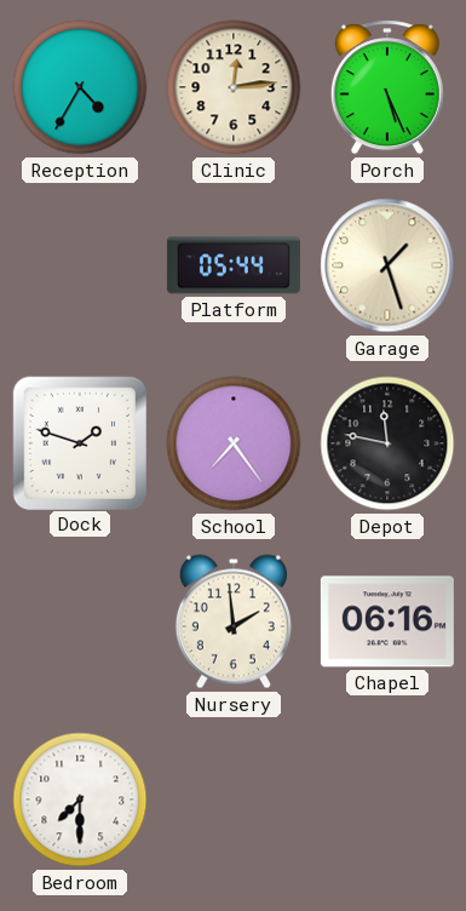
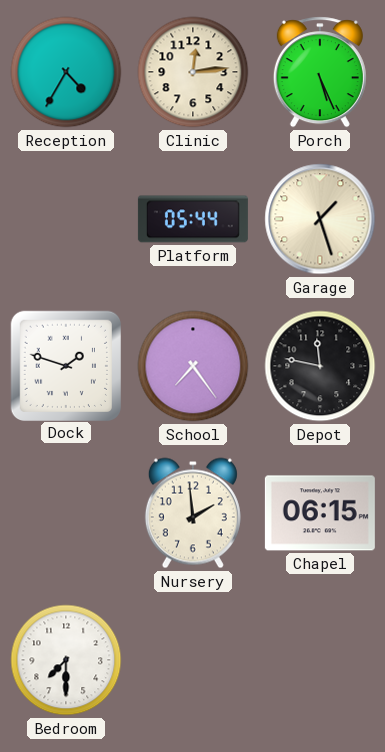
Chapel: 06:16 -> 06:15
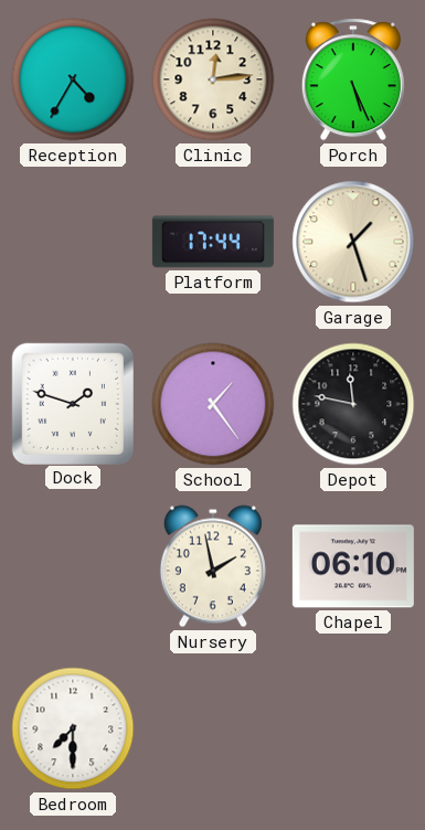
Platform: 05:44 -> 17:44
School: 7:24 -> 1:24
Nursery: 1:59 -> 1:58
Chapel: 06:15 -> 06:10
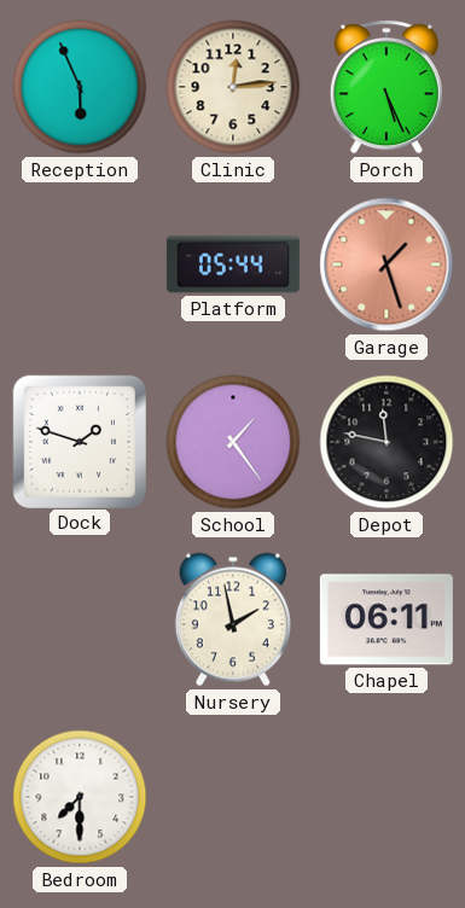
Reception: 4:35 -> 5:56
Platform: 17:44 -> 05:44
Garage dial: cream -> salmon
Chapel: 06:10 -> 06:11
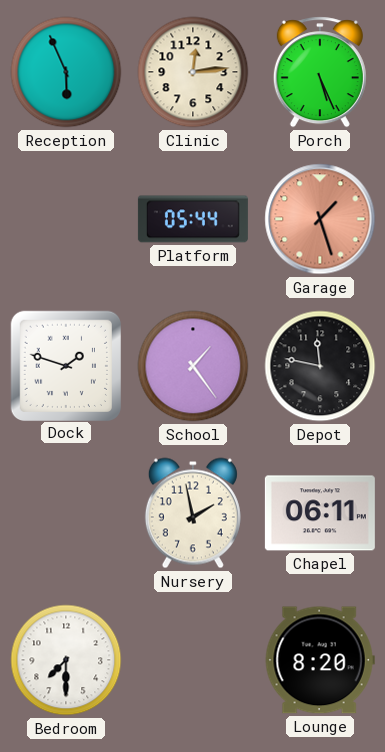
Lounge: none -> 8:20
